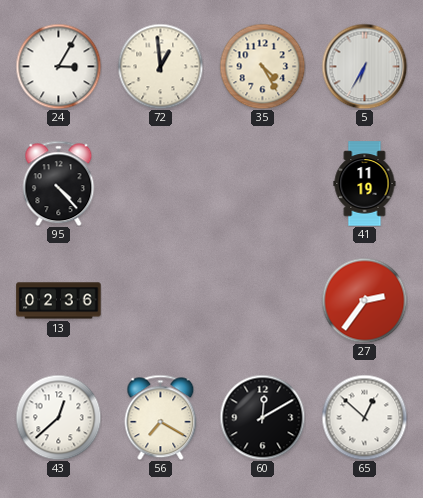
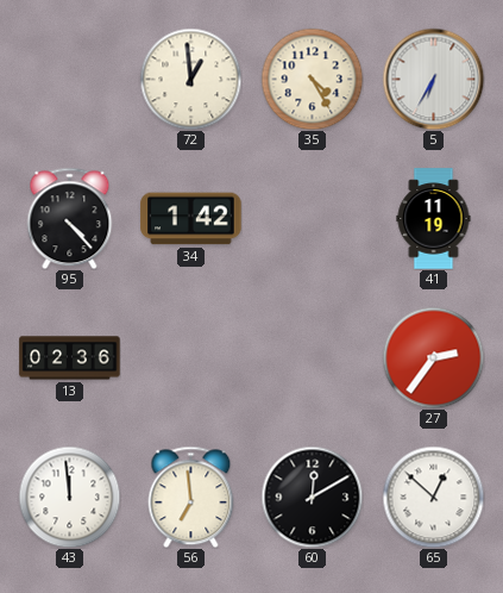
24: 3:05 -> none
34: none -> 1:42
43: 12:38 -> 11:59
56: 7:20 -> 6:59
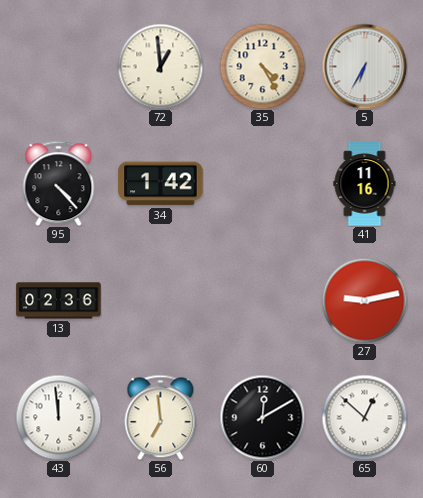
41: 11:19 -> 11:16
27: 2:36 -> 9:13
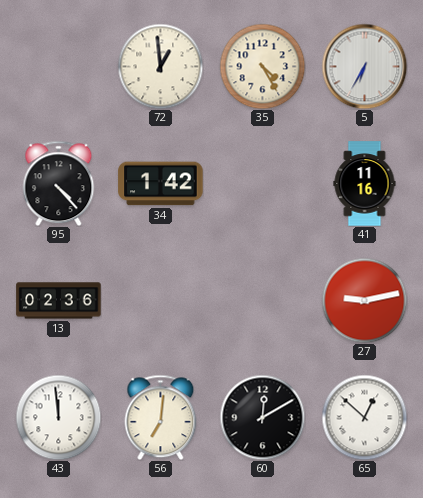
56: 6:59 -> 7:01
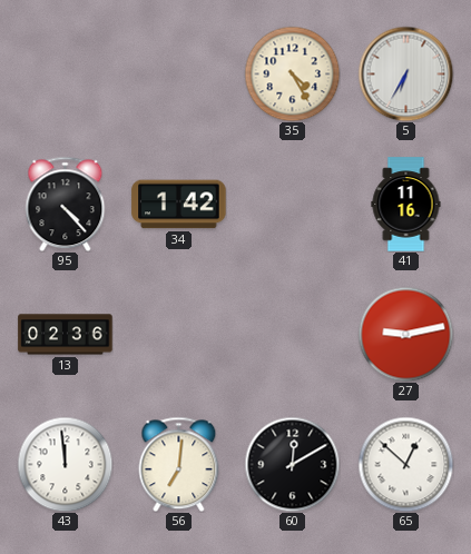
72: 12:59 -> none
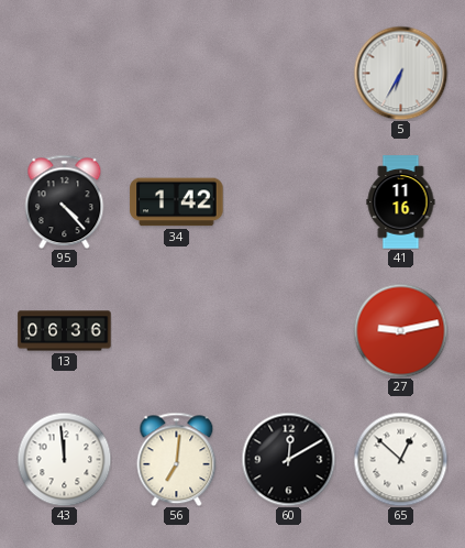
35: 4:25 -> none
13: 02:36 -> 06:36
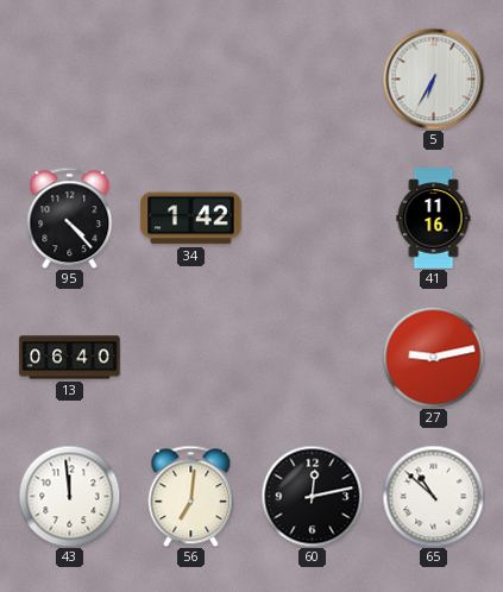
13: 06:36 -> 06:40
60: 12:10 -> 12:13
65: 12:52 -> 10:52
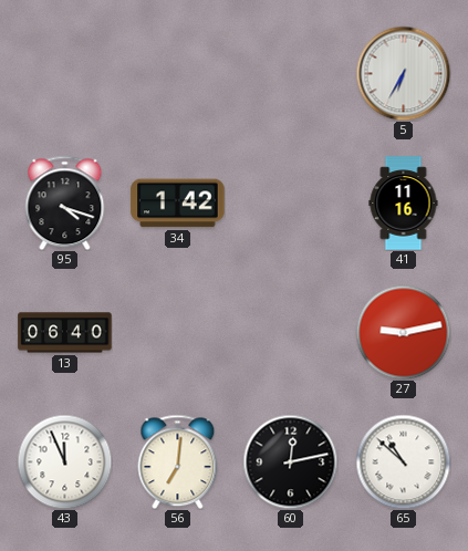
95: 4:23 -> 4:18
43: 11:59 -> 11:56
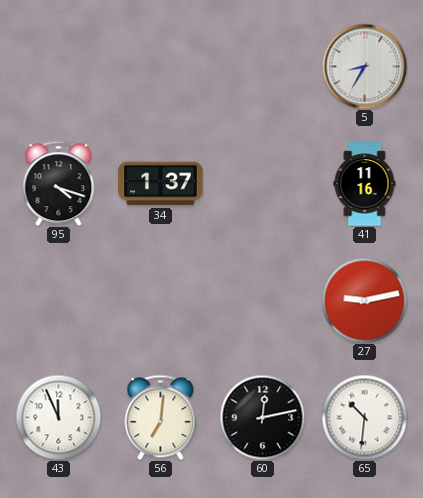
5: 6:35 -> 8:35
34: 1:42 -> 1:37
13: 06:40 -> none
65: 10:52 -> 10:31
